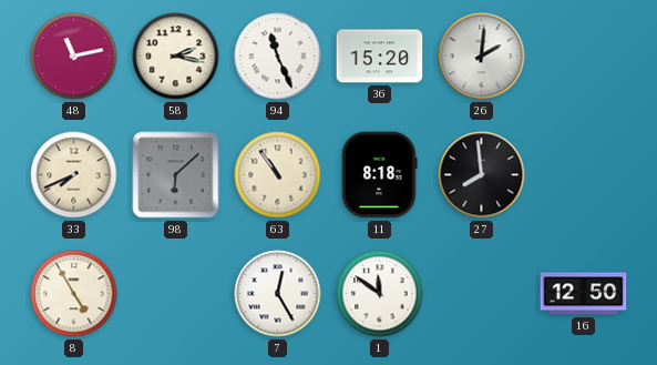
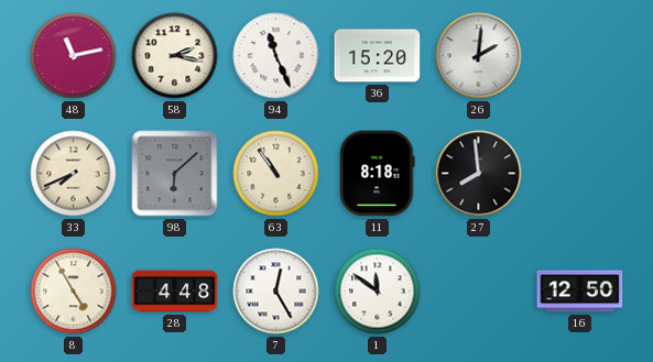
28: none -> 4:48
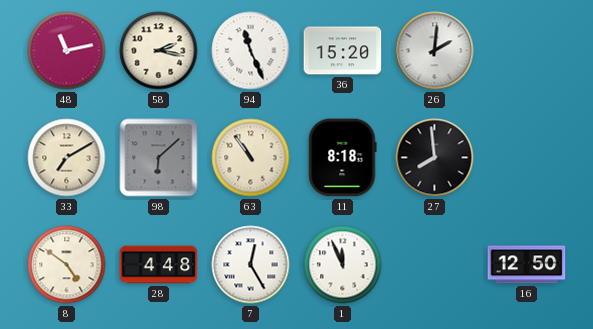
33: 7:41 -> 7:10
8: 4:55 -> 4:51
1: 11:51 -> 11:56
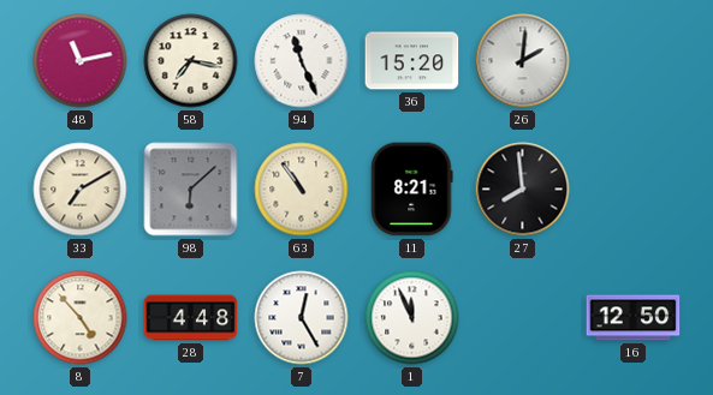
58: 2:17 -> 7:17
11: 8:18 -> 8:21
8: 4:51 -> 4:53
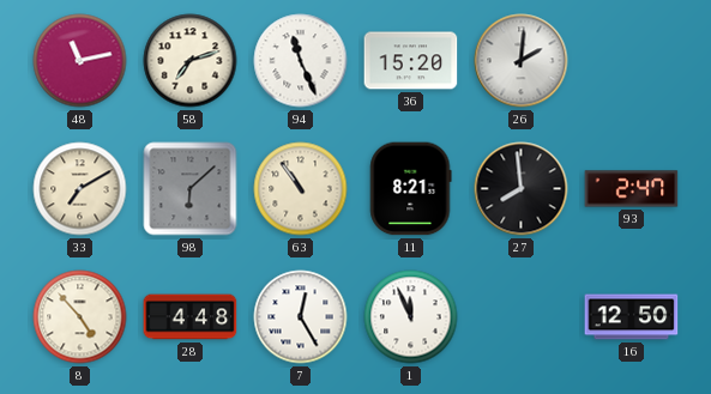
58: 7:17 -> 7:12
93: none -> 2:47
